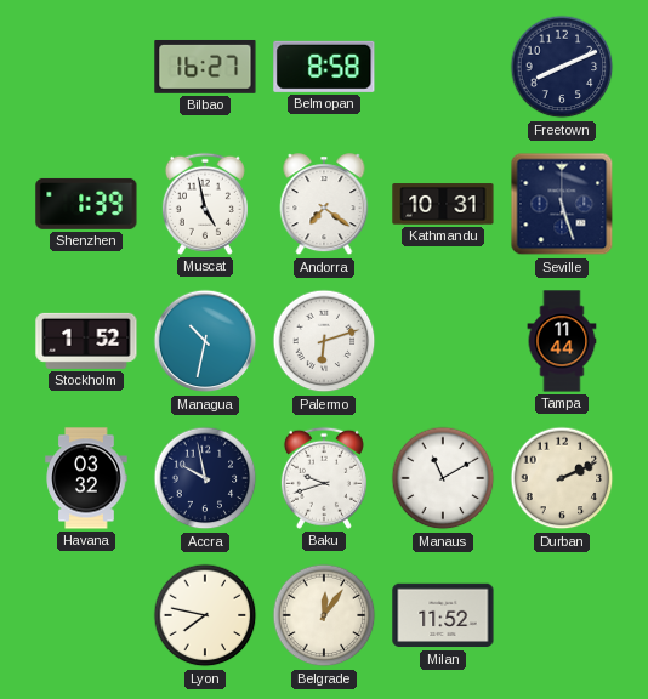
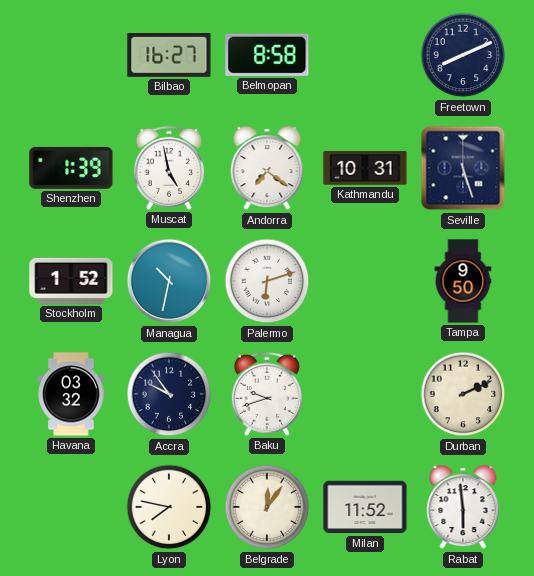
Tampa: 11:44 -> 9:50
Accra: 9:58 -> 9:54
Manaus: 11:10 -> none
Rabat: none -> 5:59
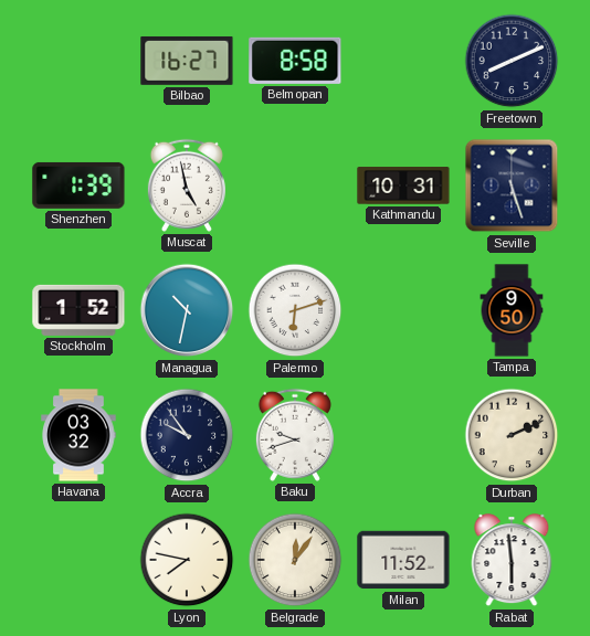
Andorra: 7:21 -> none
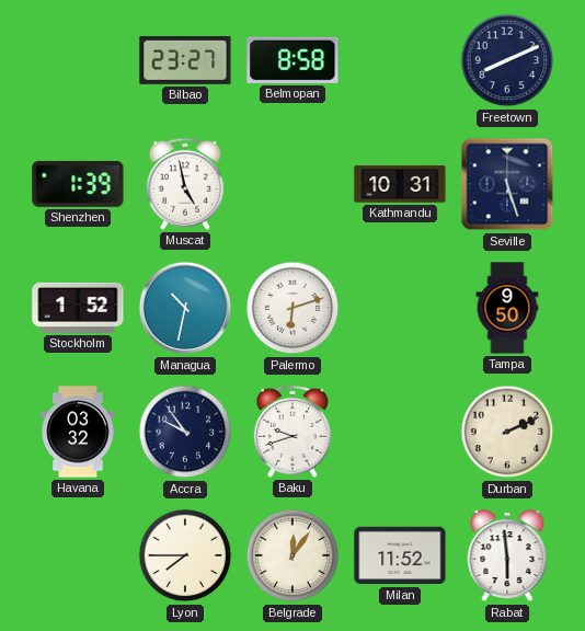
Bilbao: 16:27 -> 23:27
Lyon: 7:47 -> 7:45
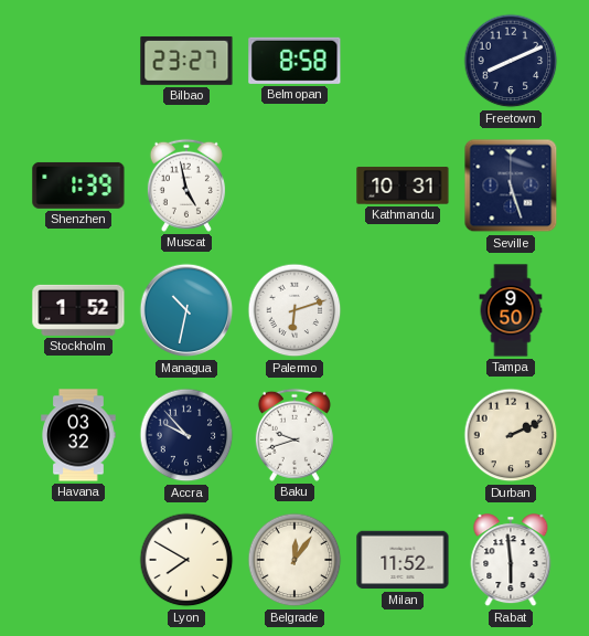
Accra: 9:54 -> 9:53
Lyon: 7:45 -> 7:50
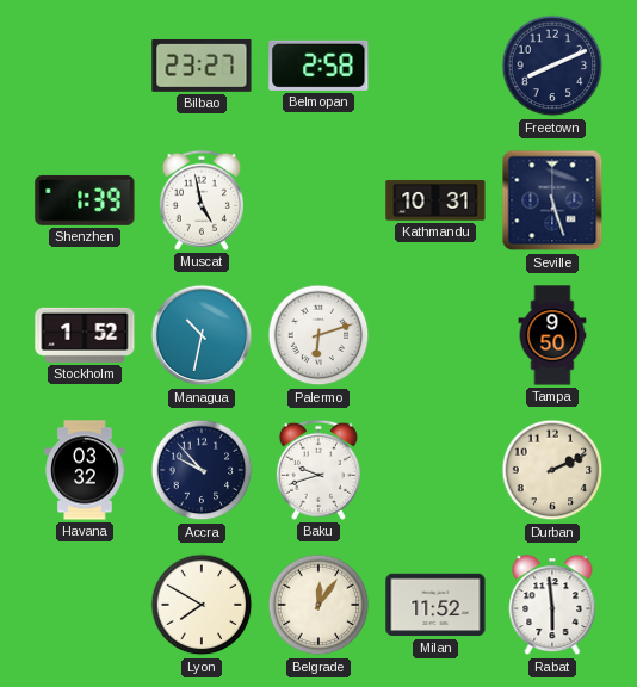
Belmopan: 8:58 -> 2:58
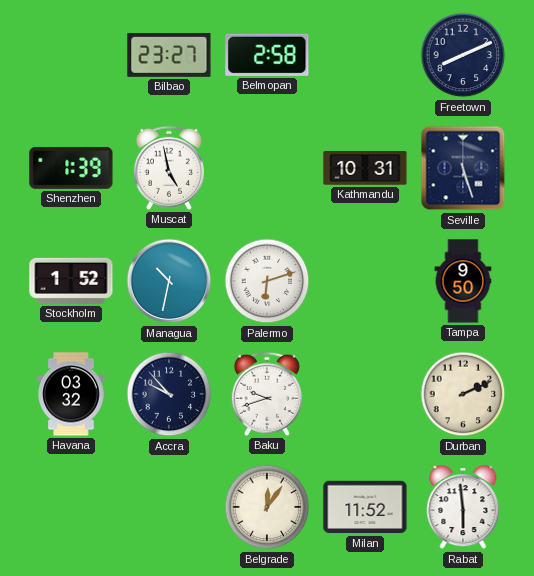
Lyon: 7:50 -> none
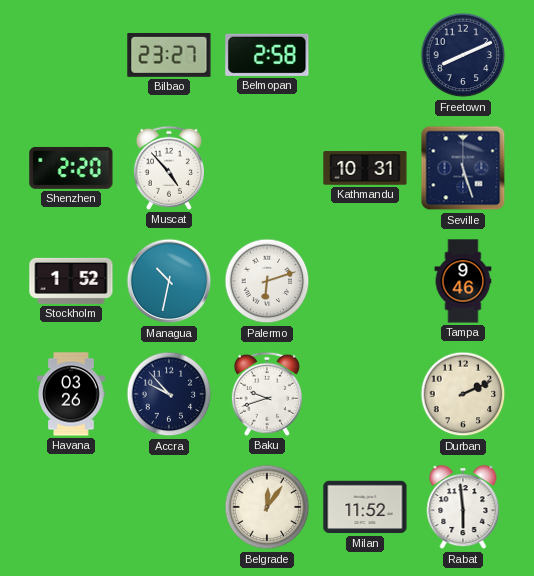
Shenzhen: 1:39 -> 2:20
Muscat: 4:58 -> 4:53
Tampa: 9:50 -> 9:46
Havana: 03:32 -> 03:26
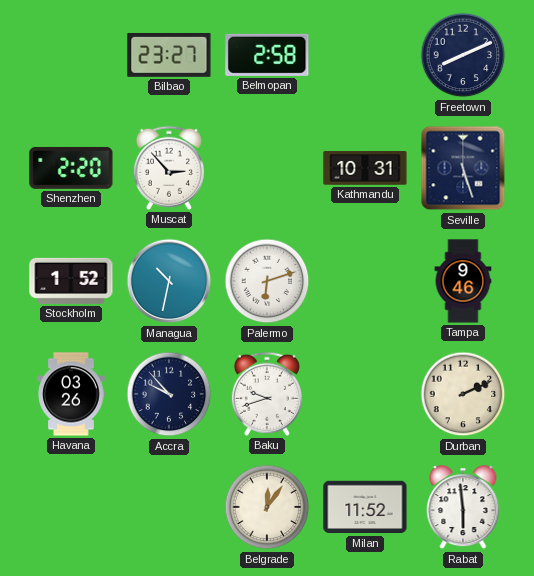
Muscat: 4:53 -> 2:53
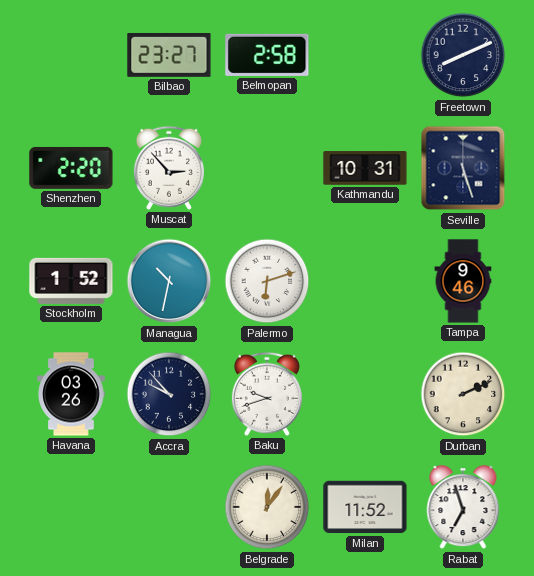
Rabat: 5:59 -> 6:57
